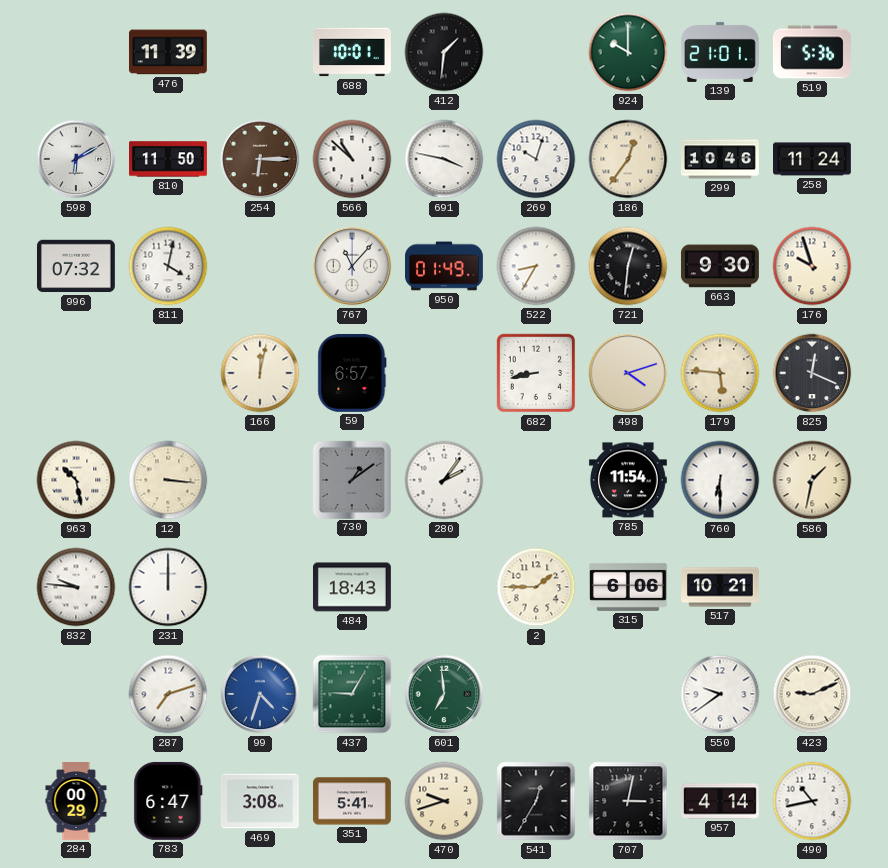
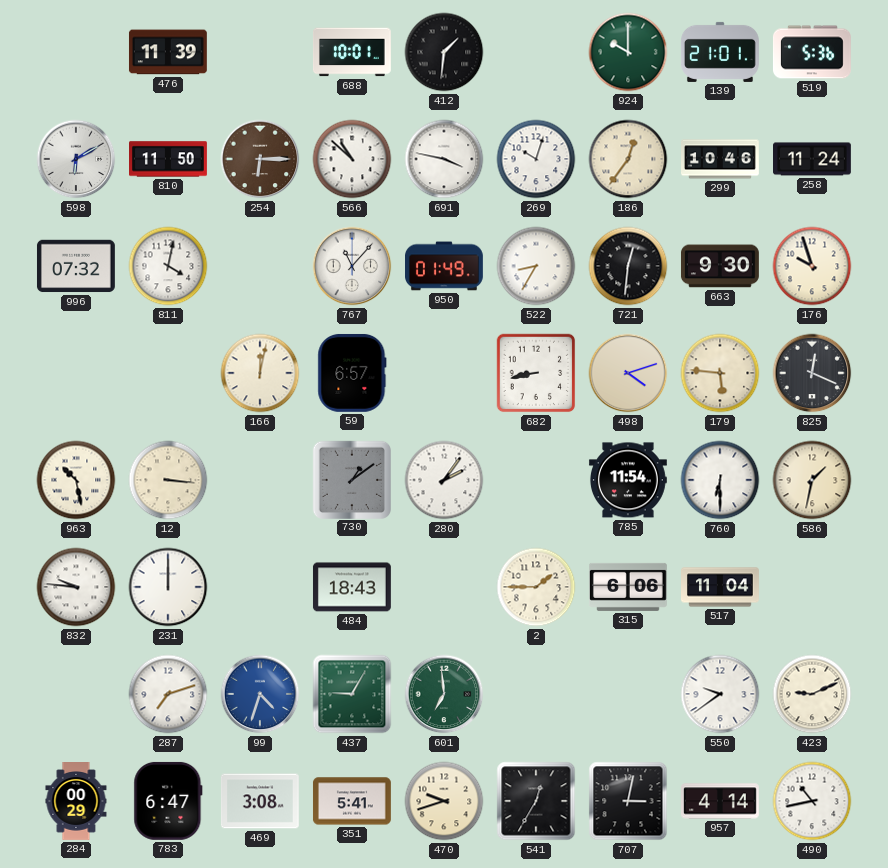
517: 10:21 -> 11:04
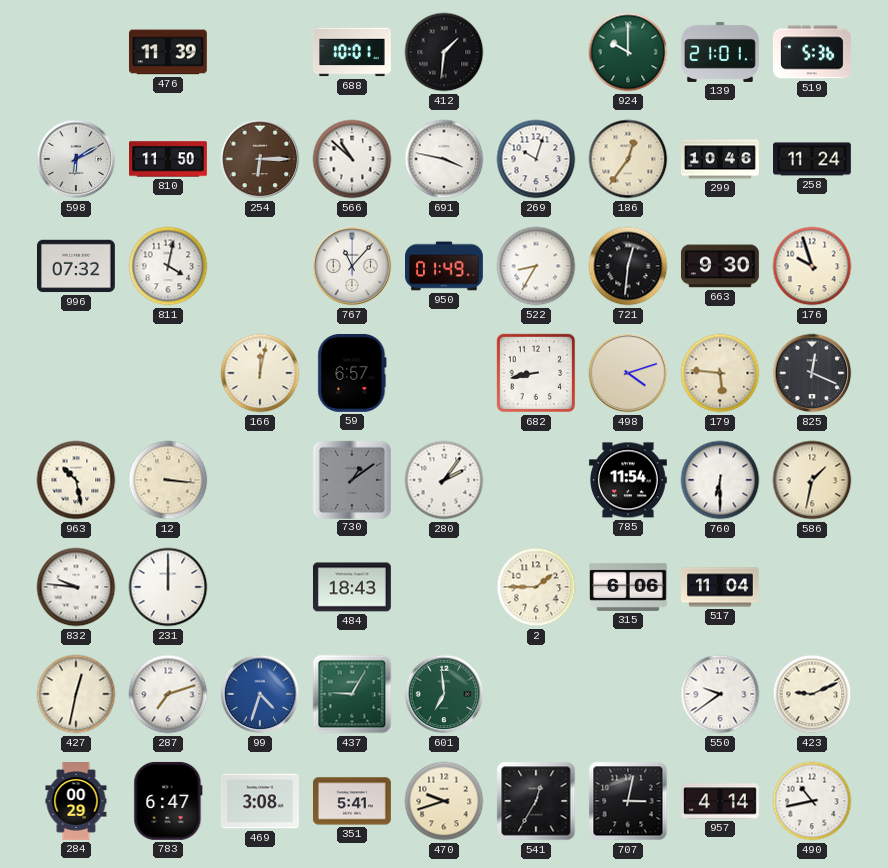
427: none -> 12:32
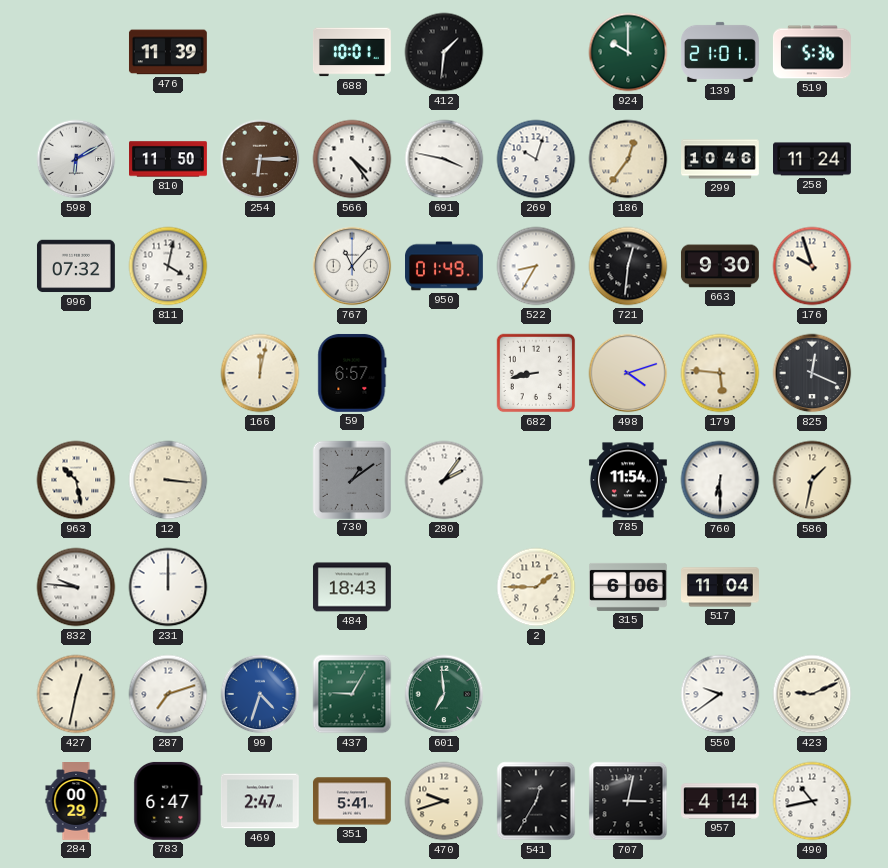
566: 10:52 -> 4:24
469: 3:08 -> 2:47
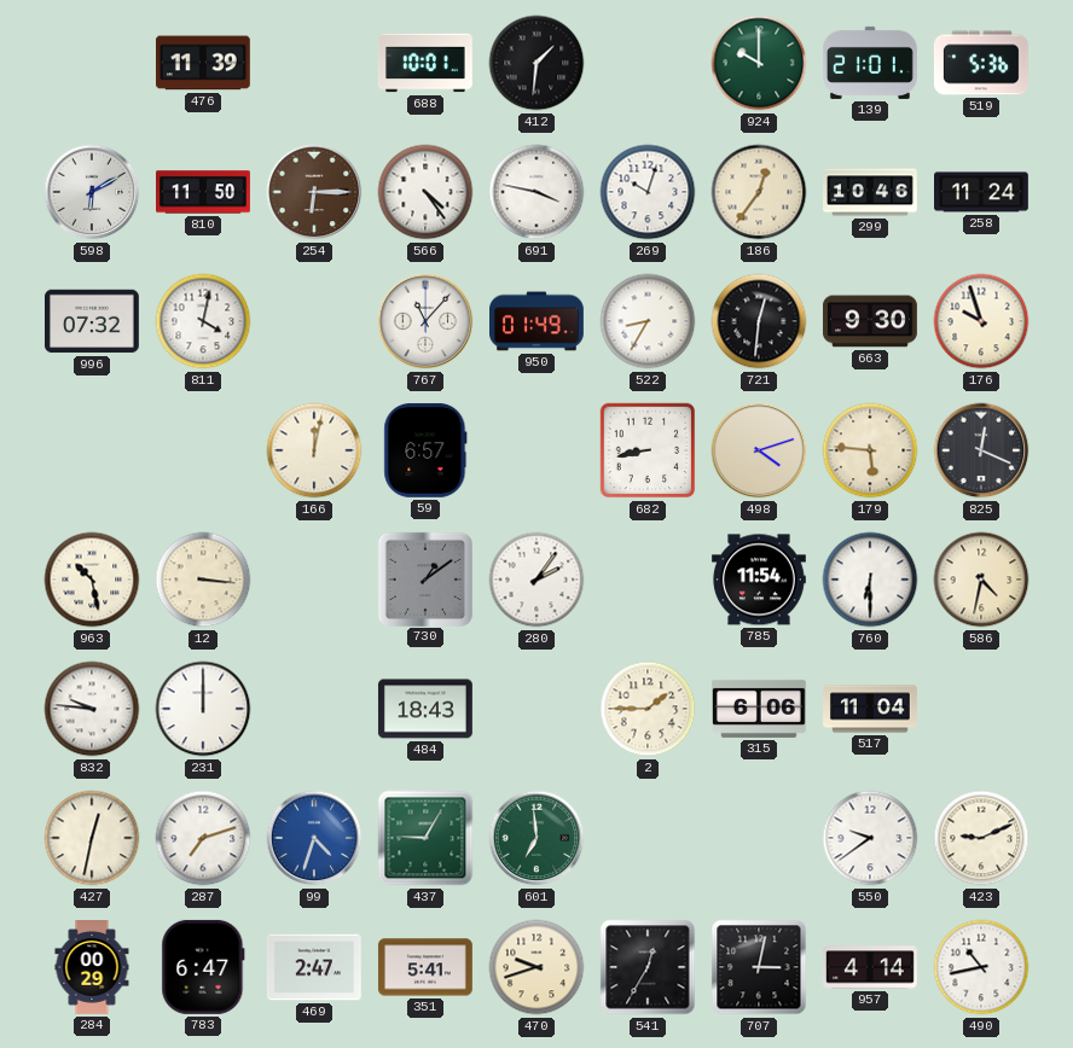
586: 1:32 -> 4:32
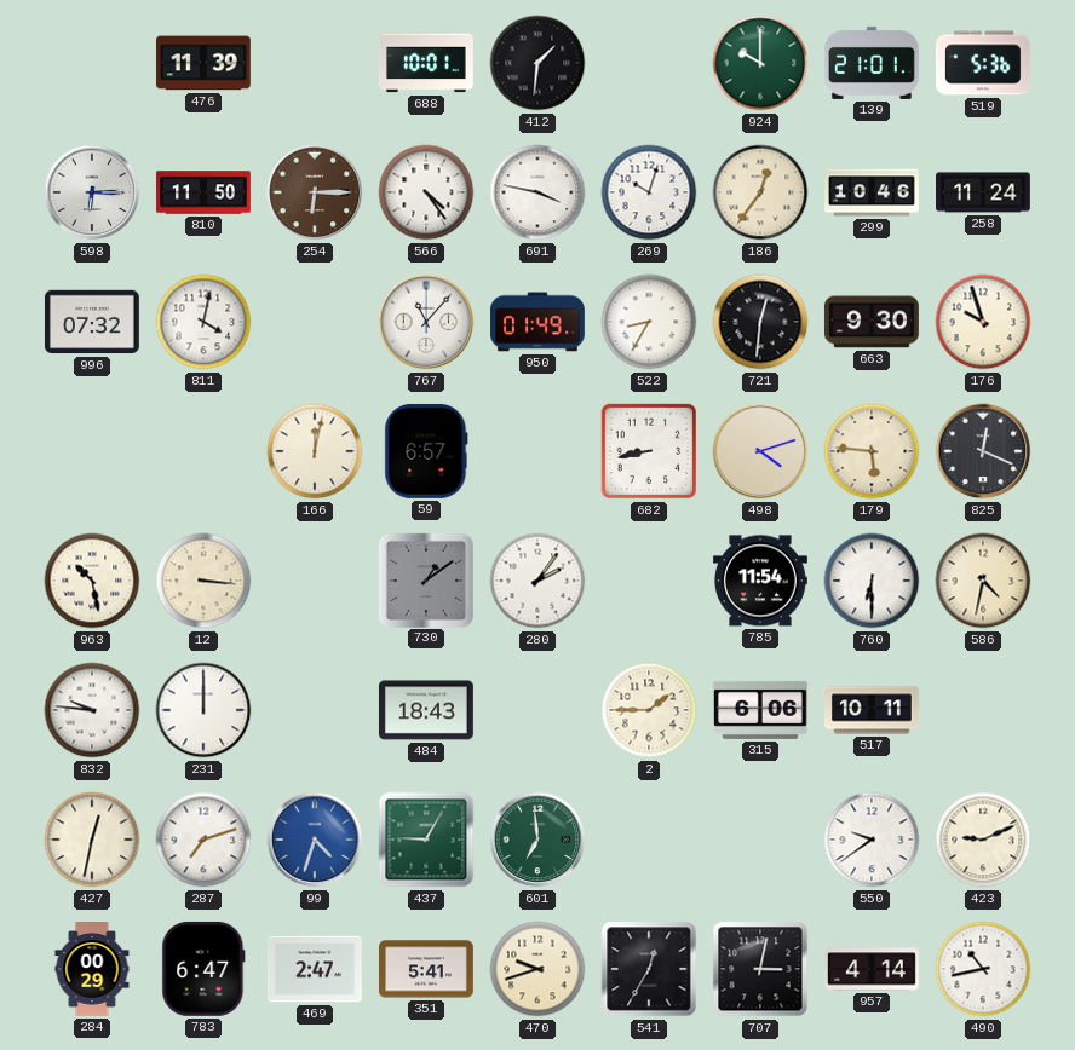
598: 6:10 -> 6:15
517: 11:04 -> 10:11
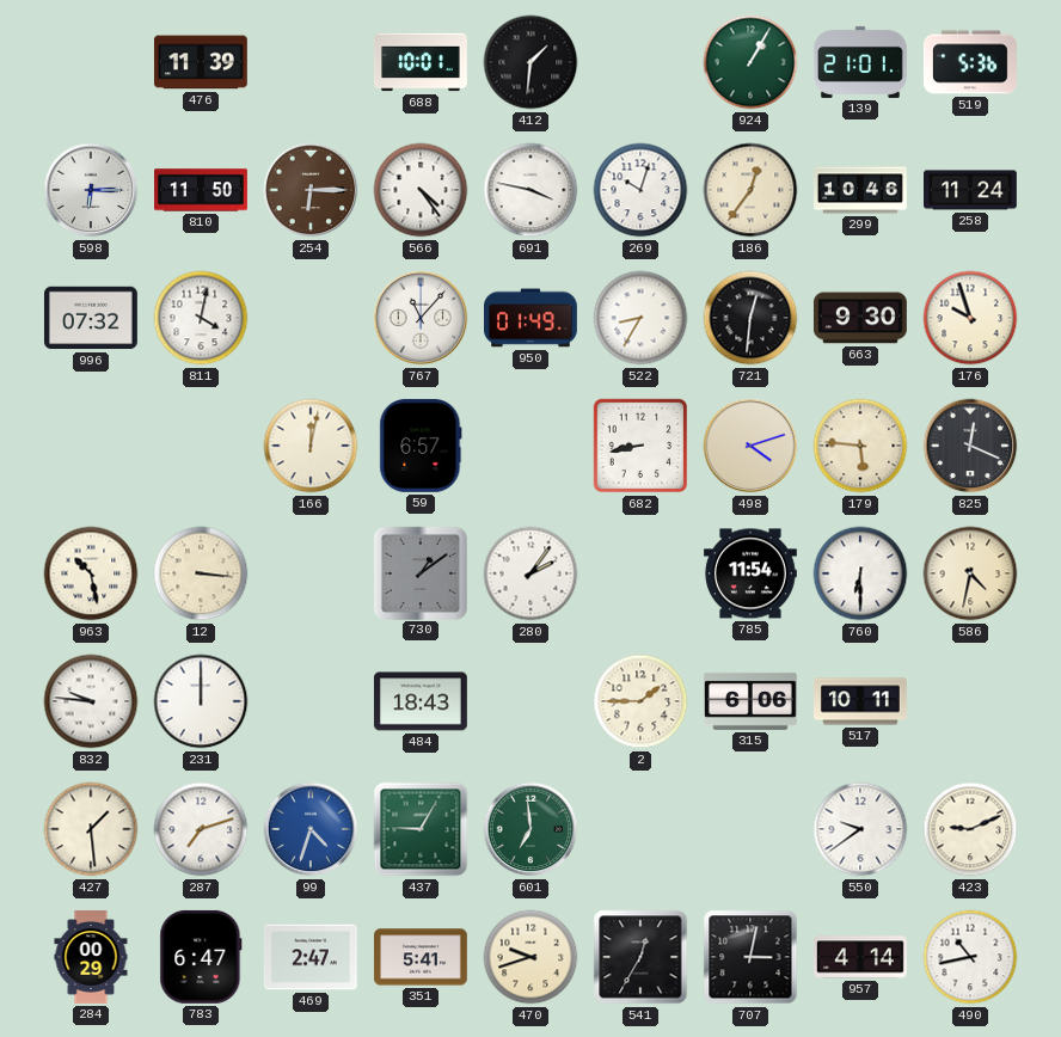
924: 10:00 -> 1:05
427: 12:32 -> 1:29
